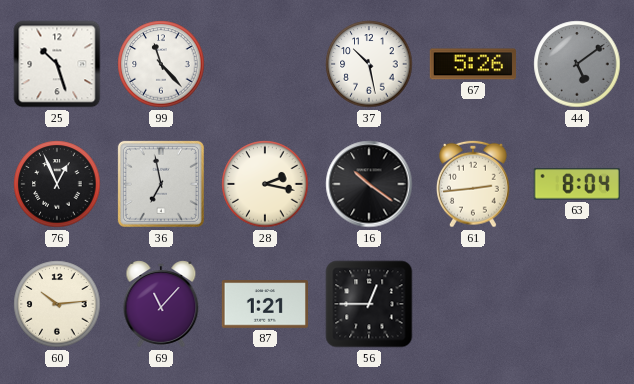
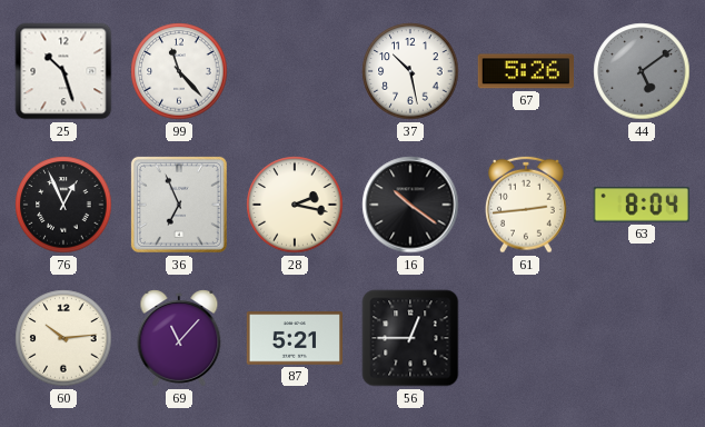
36: 6:58 -> 6:56
87: 1:21 -> 5:21
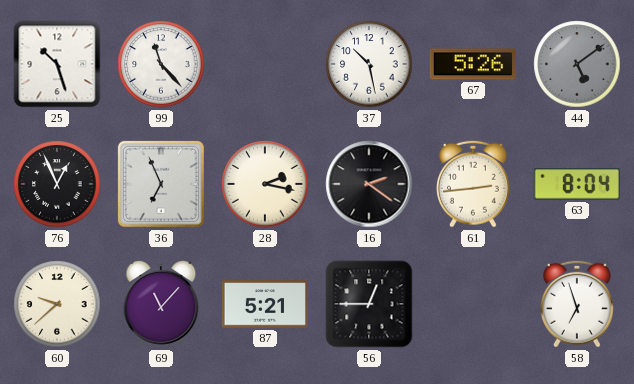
16: 10:21 -> 2:21
60: 10:14 -> 9:38
58: none -> 6:57
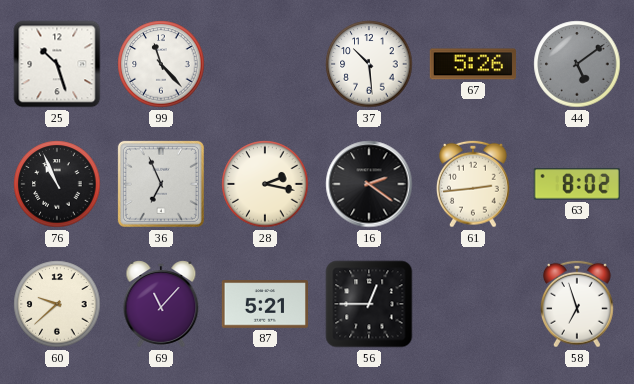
37: 10:28 -> 10:29
76: 12:56 -> 10:56
63: 8:04 -> 8:02
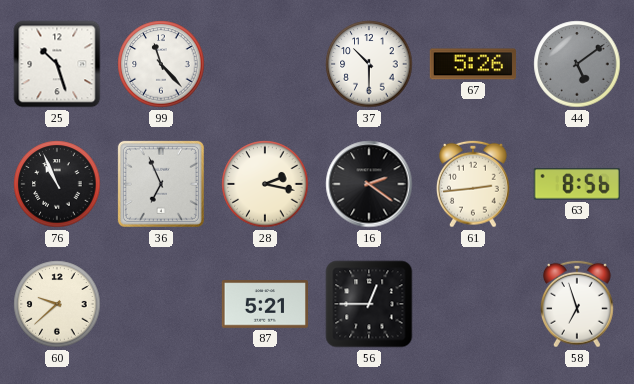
37: 10:29 -> 10:30
63: 8:02 -> 8:56
69: 11:07 -> none
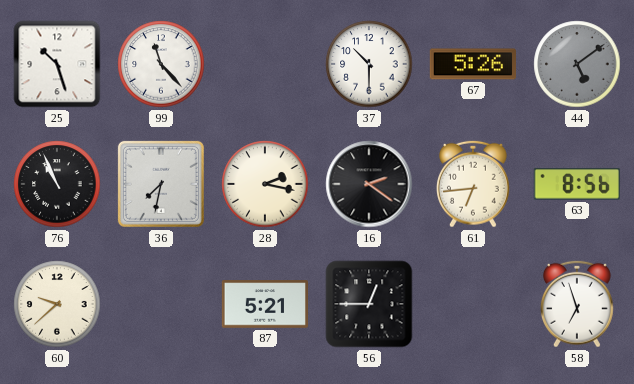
36: 6:56 -> 7:32
61: 2:44 -> 6:44
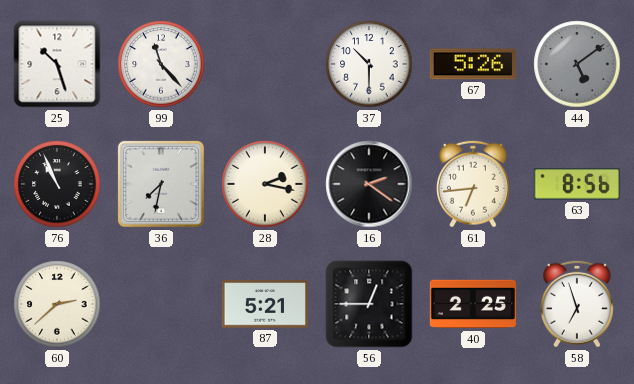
60: 9:38 -> 2:38
40: none -> 2:25
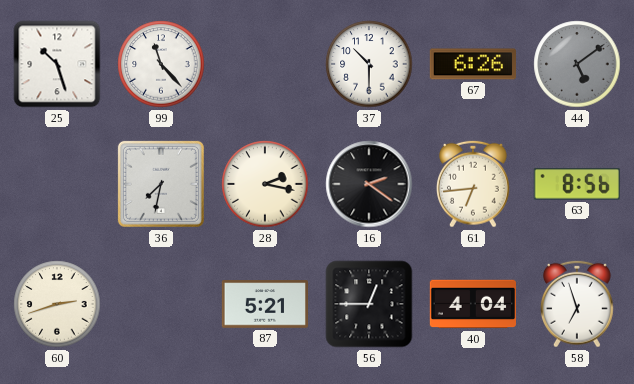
67: 5:26 -> 6:26
76: 10:56 -> none
60: 2:38 -> 2:42
40: 2:25 -> 4:04
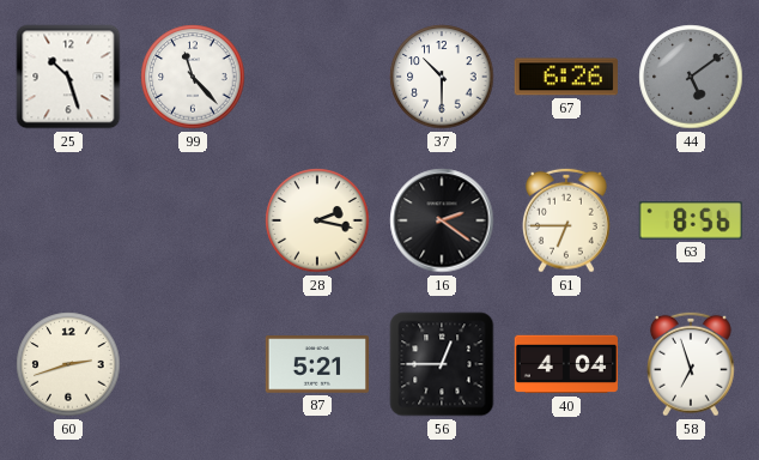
36: 7:32 -> none
61: 6:44 -> 6:45
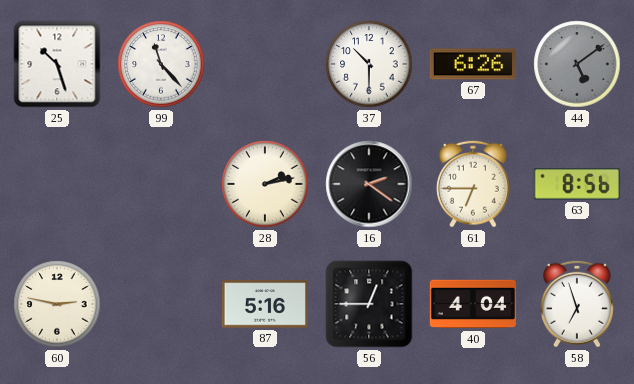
28: 2:17 -> 2:13
60: 2:42 -> 2:47
87: 5:21 -> 5:16
